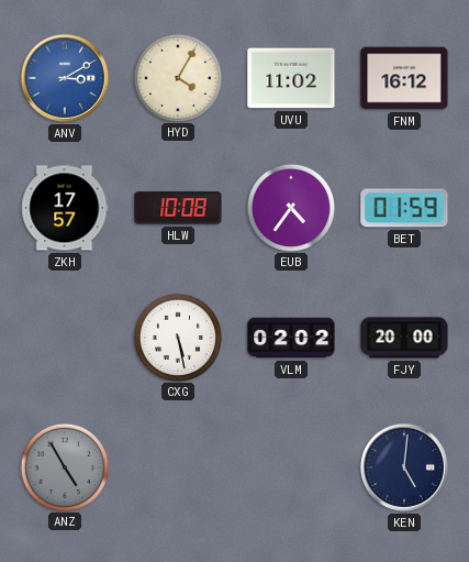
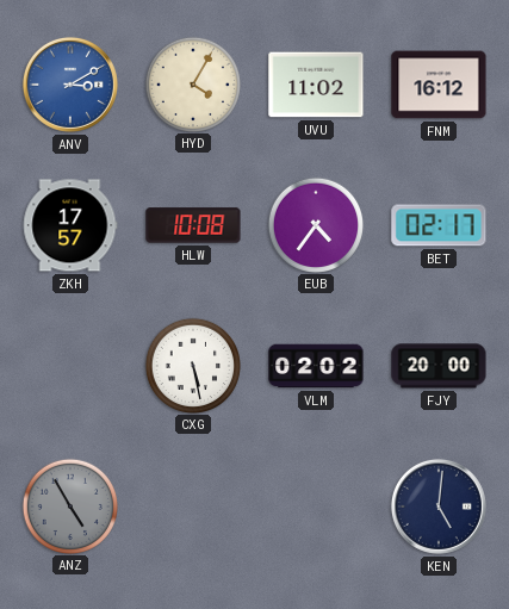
BET: 01:59 -> 02:17
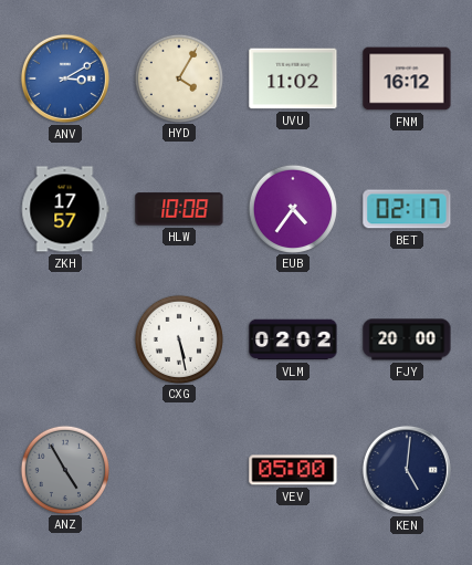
VEV: none -> 05:00
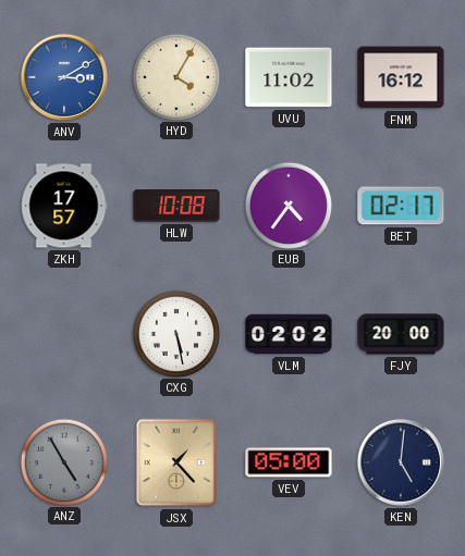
JSX: none -> 1:23
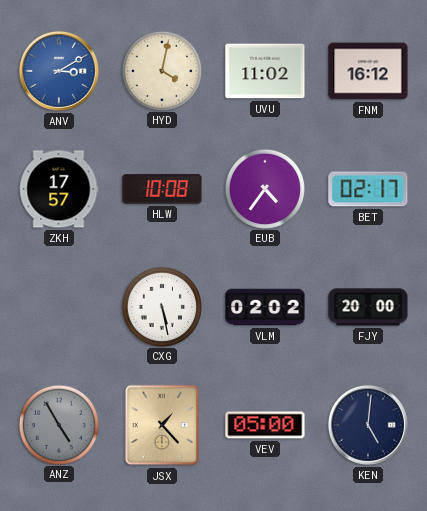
HYD: 4:05 -> 4:02
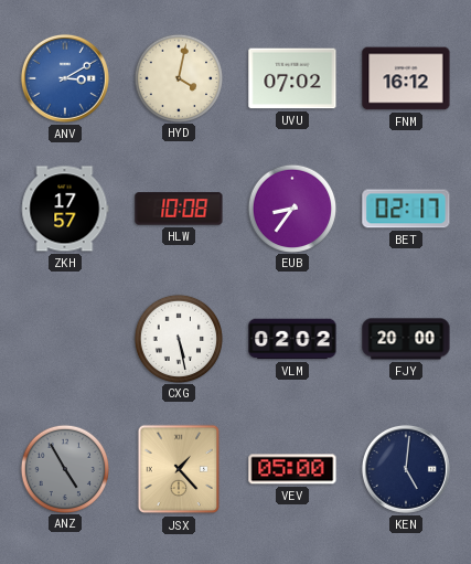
UVU: 11:02 -> 07:02
EUB: 4:36 -> 8:36
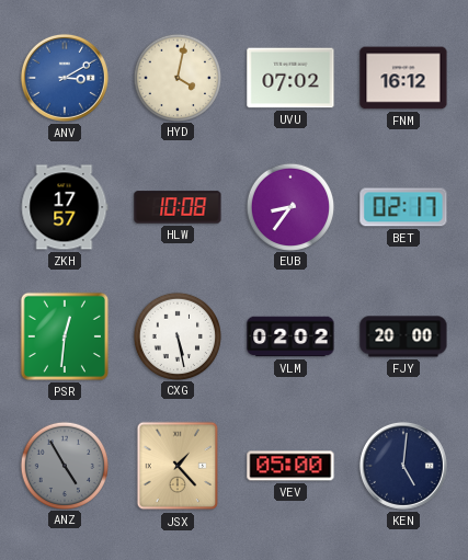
PSR: none -> 12:31
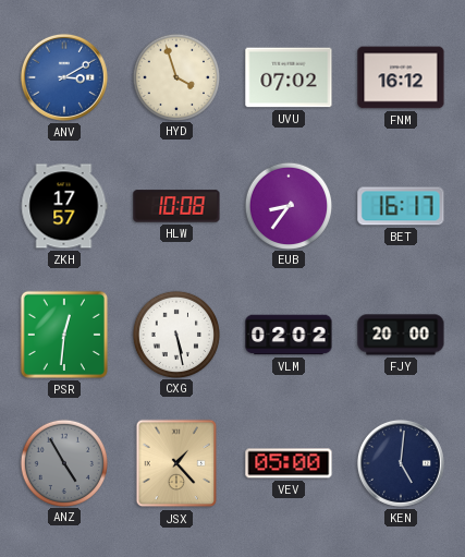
HYD: 4:02 -> 3:57
BET: 02:17 -> 16:17
